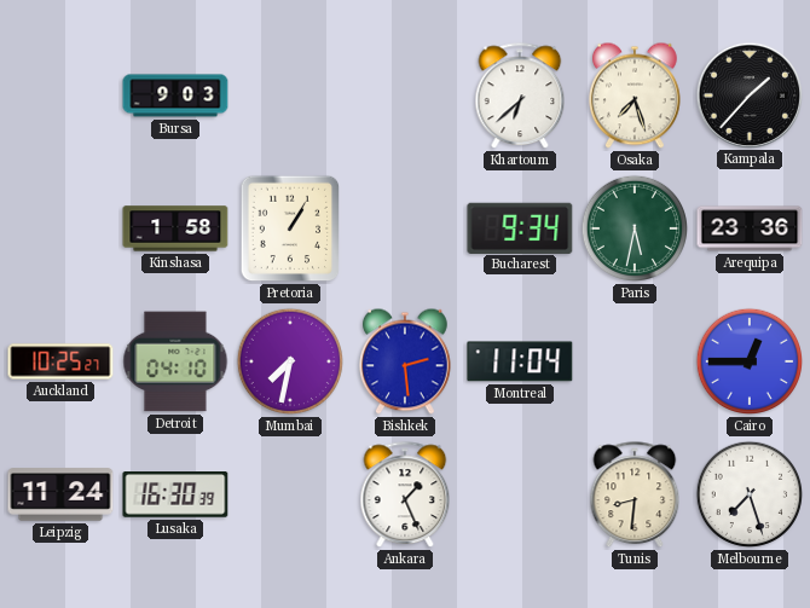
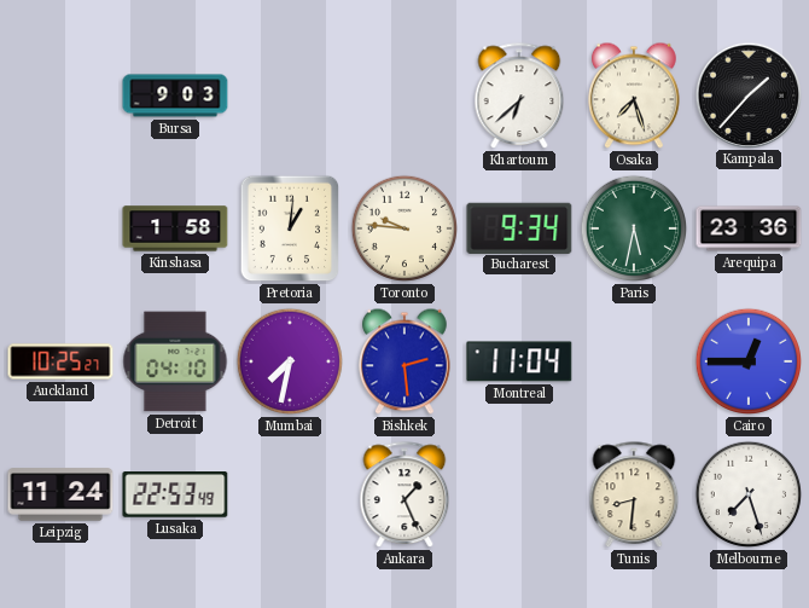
Pretoria: 1:05 -> 1:01
Toronto: none -> 9:46
Lusaka: 16:30 -> 22:53
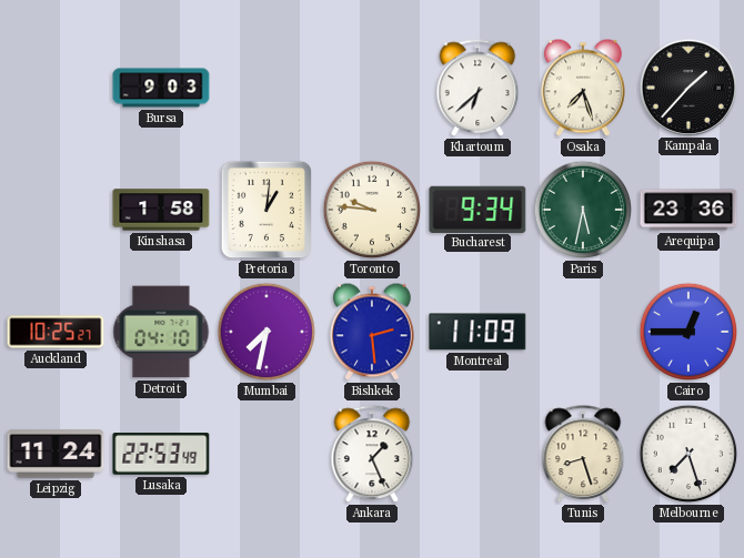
Montreal: 11:04 -> 11:09
Tunis: 8:31 -> 8:27
